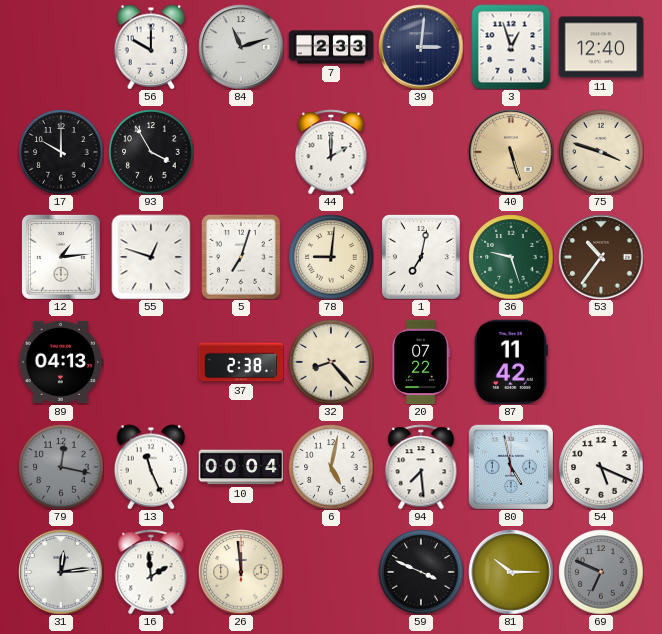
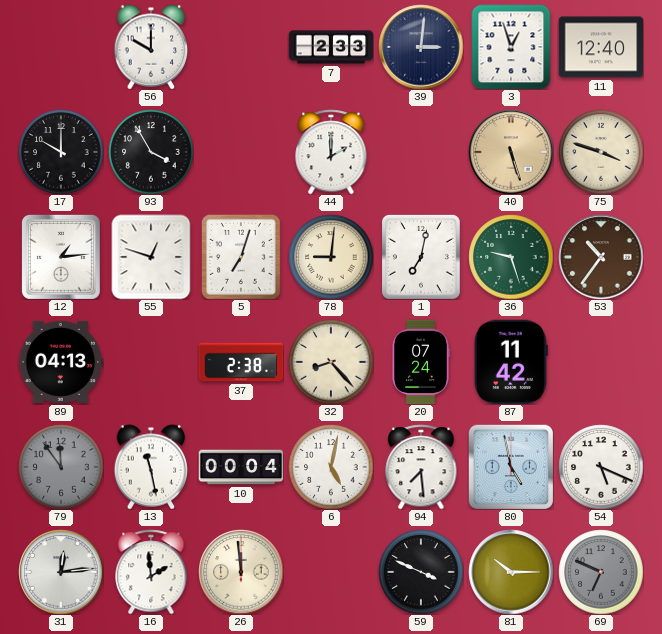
84: 11:12 -> none
20: 07:22 -> 07:24
79: 12:17 -> 11:54
13: 11:26 -> 11:28
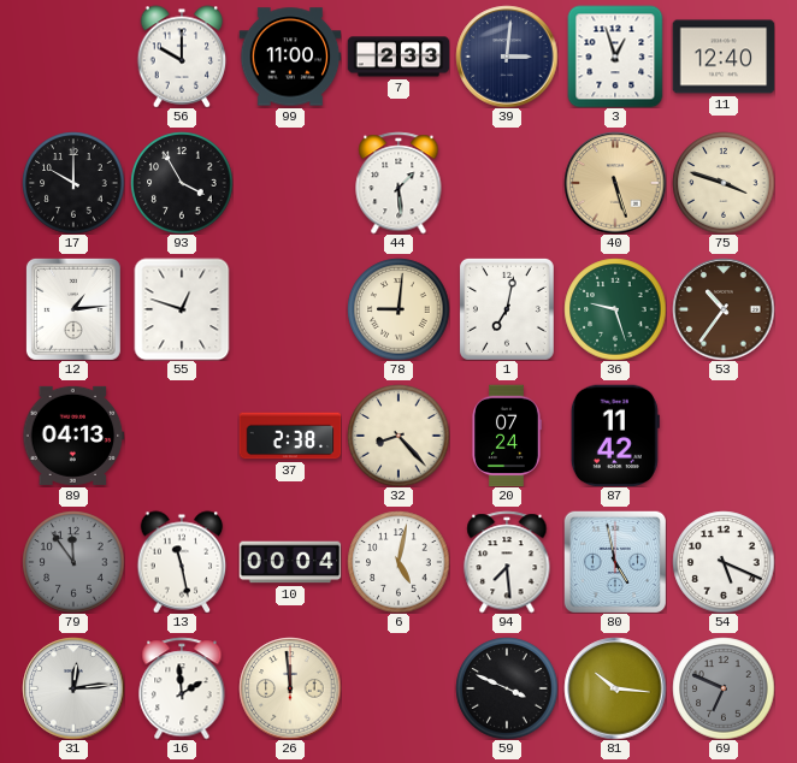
99: none -> 11:00
44: 2:00 -> 1:29
5: 7:03 -> none
81: 10:15 -> 10:16
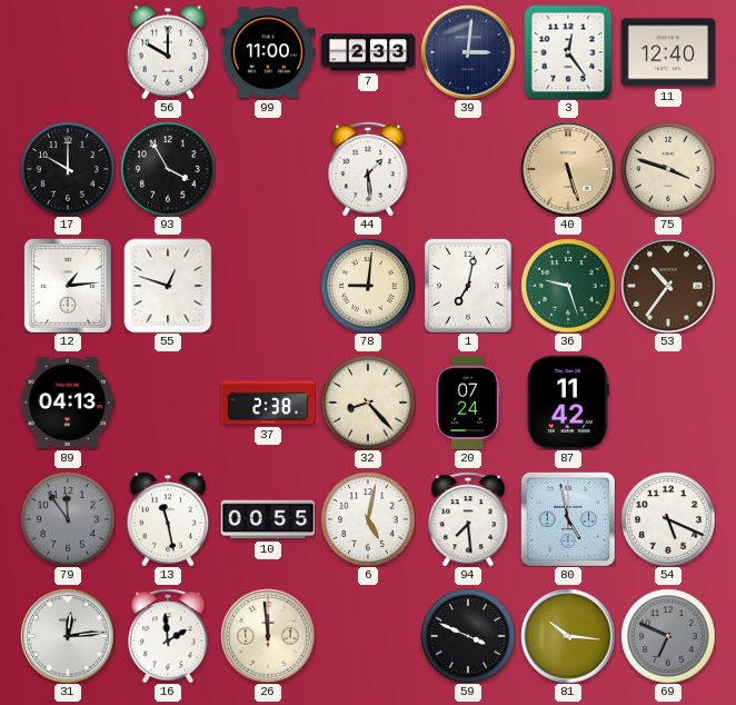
3: 12:57 -> 12:24
10: 00:04 -> 00:55
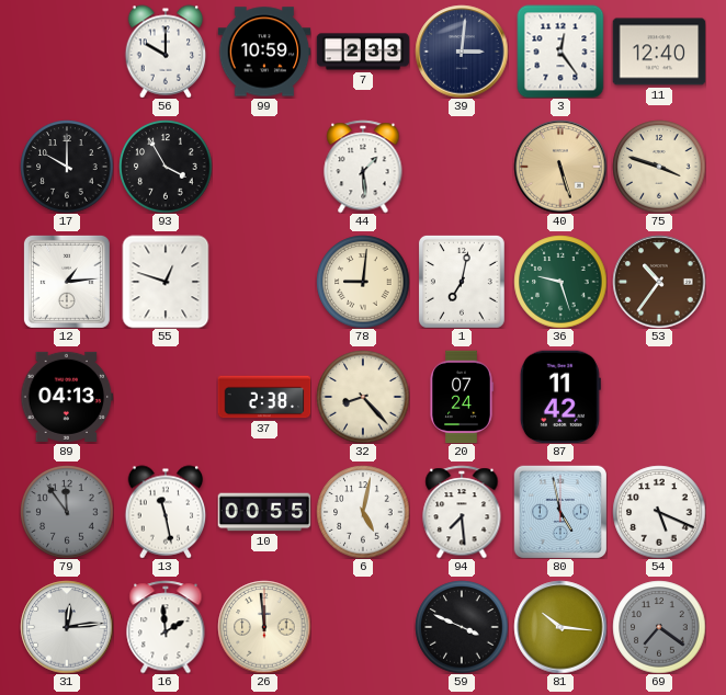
99: 11:00 -> 10:59
69: 6:49 -> 7:21
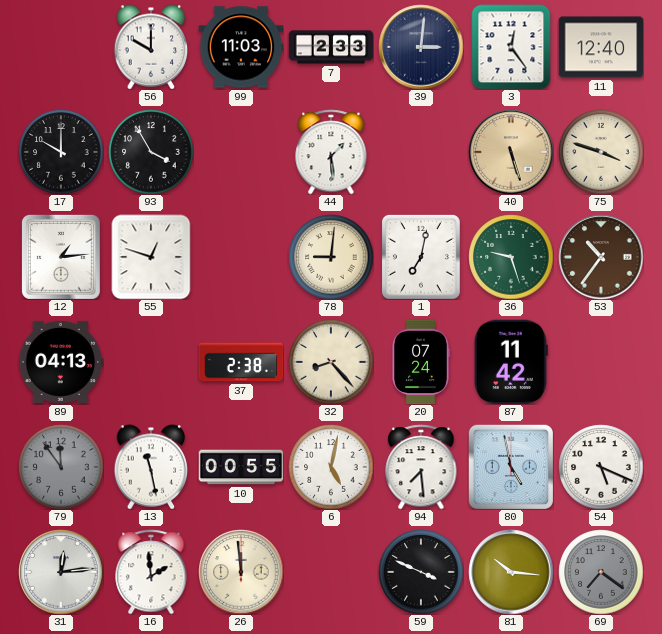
99: 10:59 -> 11:03
